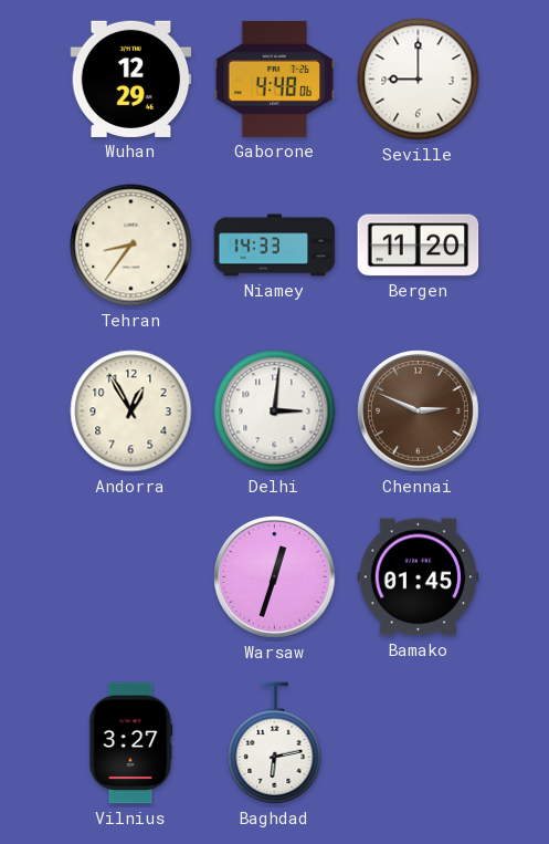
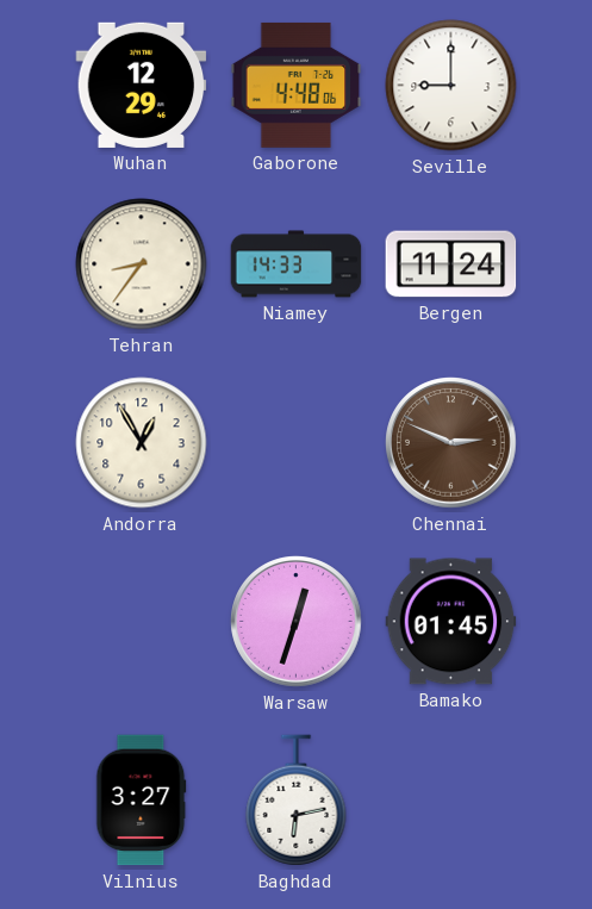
Bergen: 11:20 -> 11:24
Delhi: 3:01 -> none
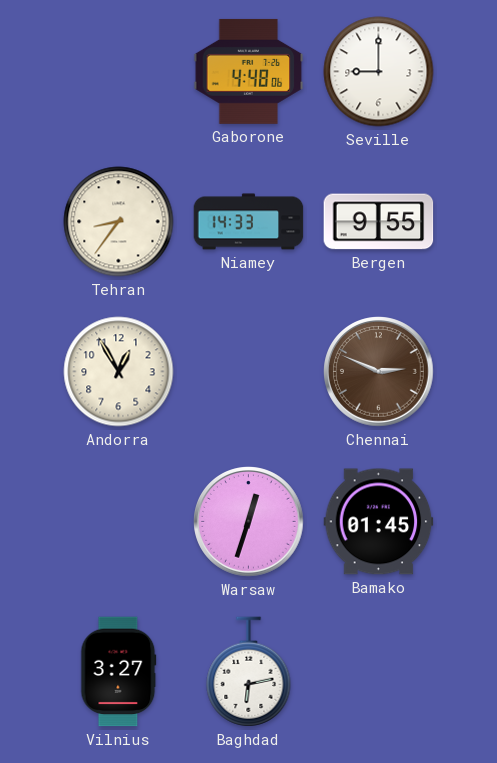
Wuhan: 12:29 -> none
Bergen: 11:24 -> 9:55
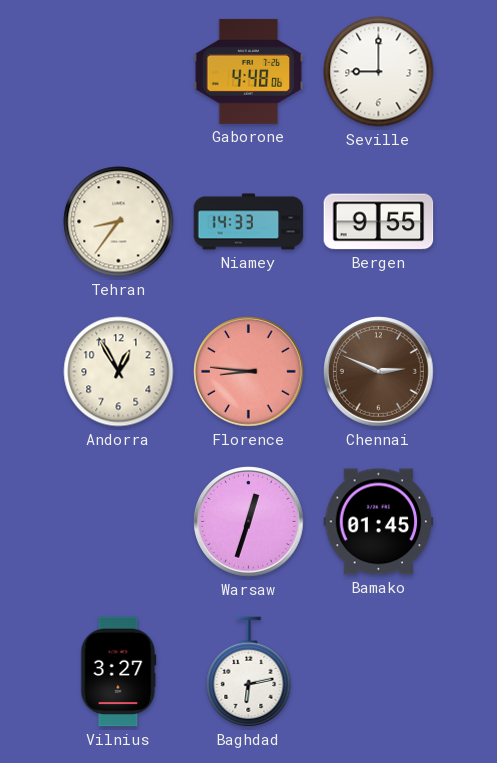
Florence: none -> 8:46
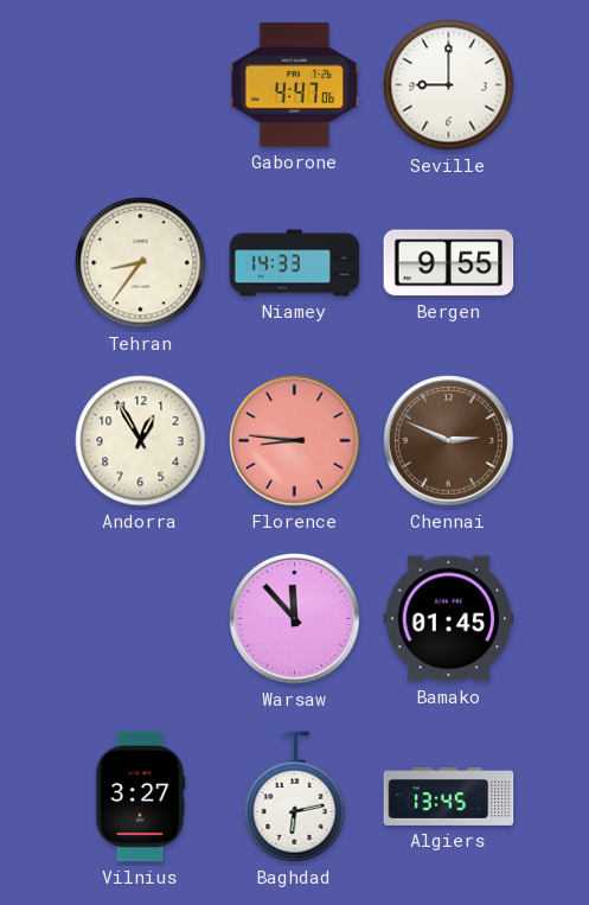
Gaborone: 4:48 -> 4:47
Warsaw: 12:33 -> 11:53
Algiers: none -> 13:45
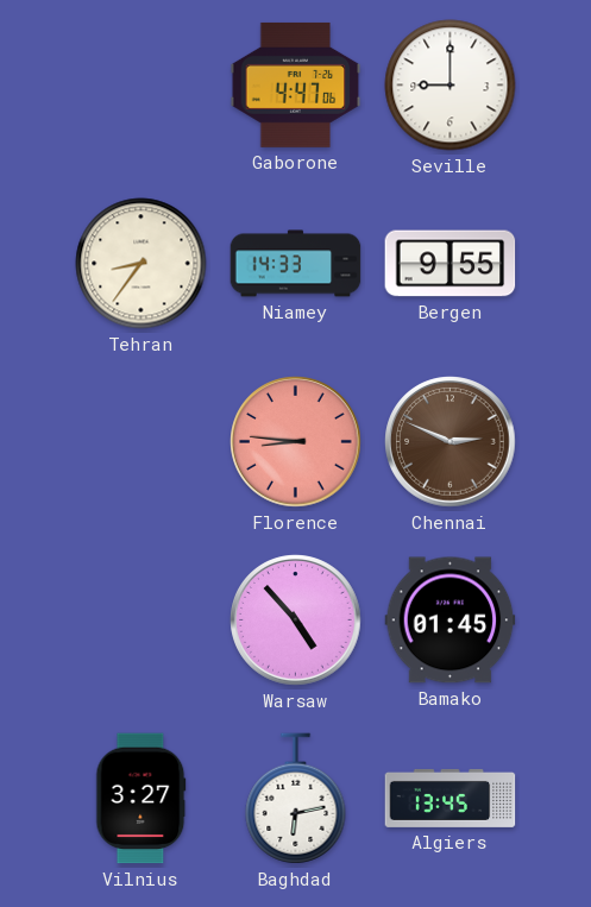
Andorra: 12:55 -> none
Warsaw: 11:53 -> 4:53
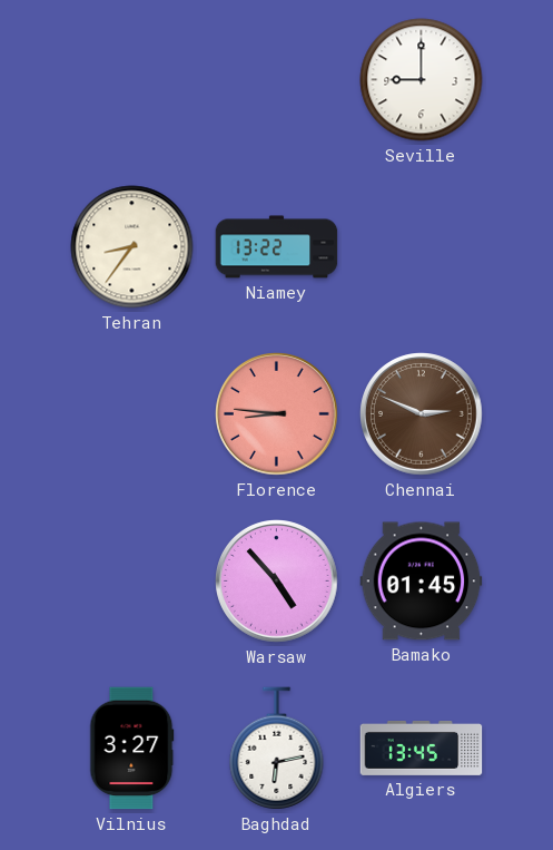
Gaborone: 4:47 -> none
Niamey: 14:33 -> 13:22
Bergen: 9:55 -> none
